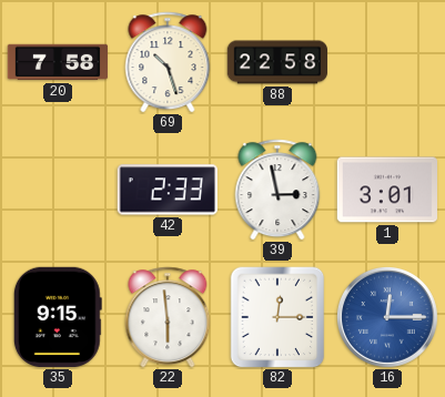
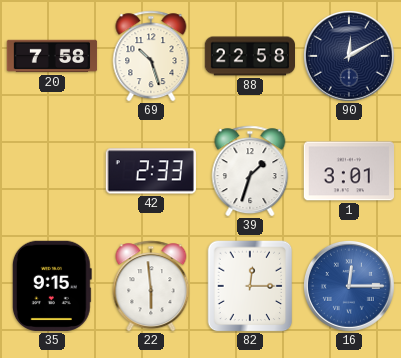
90: none -> 12:10
39: 2:58 -> 1:33
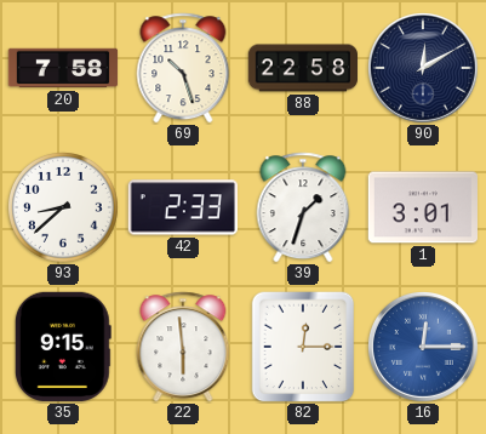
93: none -> 8:38
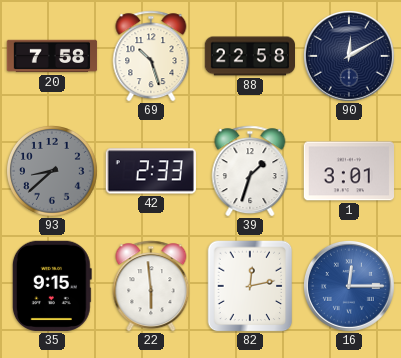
93 dial: white -> grey
82: 12:15 -> 12:13
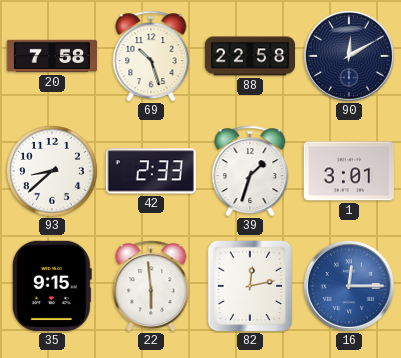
93 dial: grey -> white
